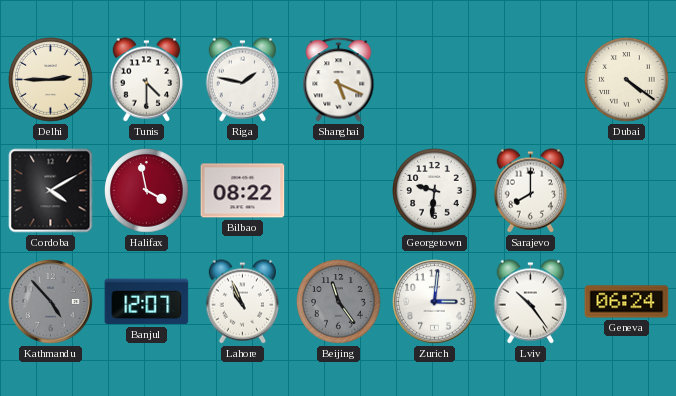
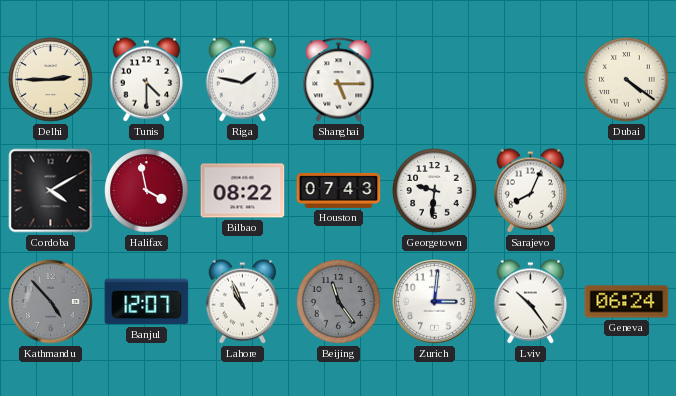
Shanghai: 5:19 -> 5:15
Houston: none -> 07:43
Sarajevo: 8:00 -> 8:04
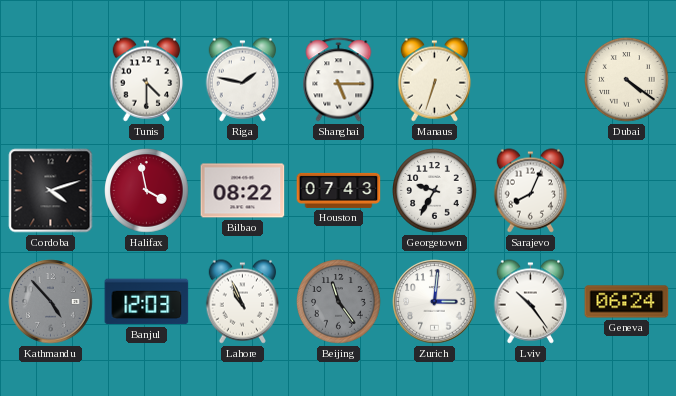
Delhi: 2:45 -> none
Manaus: none -> 6:33
Cordoba: 4:10 -> 4:12
Georgetown: 9:31 -> 9:35
Banjul: 12:07 -> 12:03
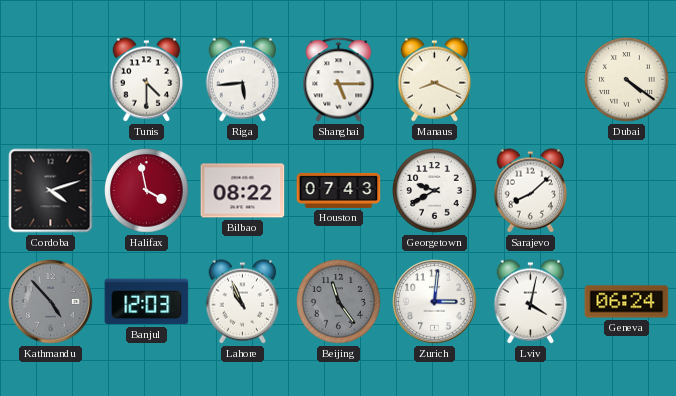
Riga: 1:47 -> 5:44
Manaus: 6:33 -> 8:19
Georgetown: 9:35 -> 9:40
Sarajevo: 8:04 -> 8:08
Lviv: 10:24 -> 4:02
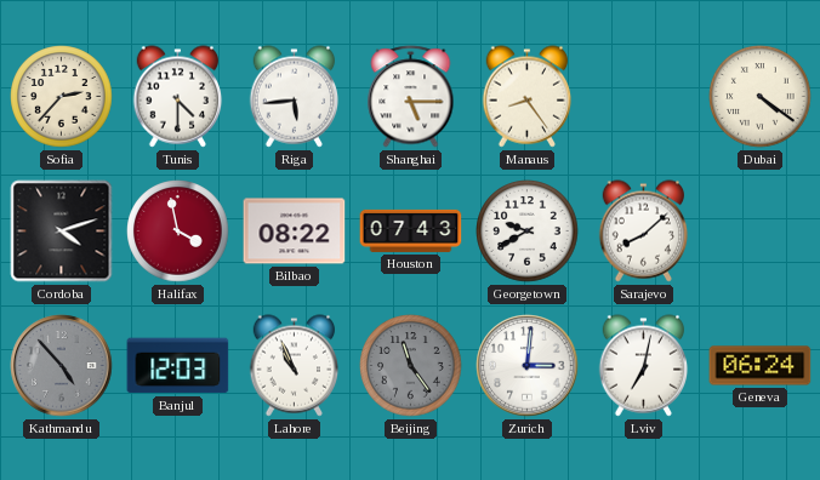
Sofia: none -> 2:37
Manaus: 8:19 -> 8:24
Lviv: 4:02 -> 7:02
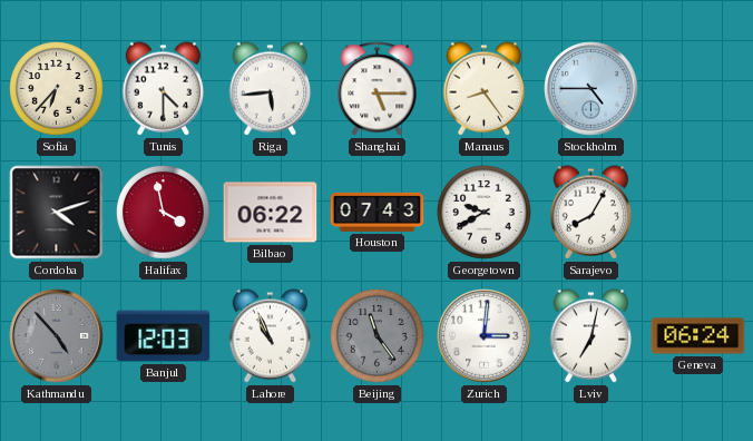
Sofia: 2:37 -> 6:37
Stockholm: none -> 4:45
Dubai: 4:21 -> none
Bilbao: 08:22 -> 06:22
Sarajevo: 8:08 -> 8:05
